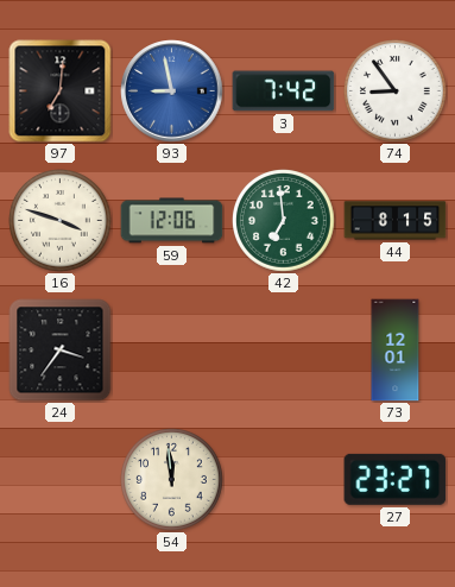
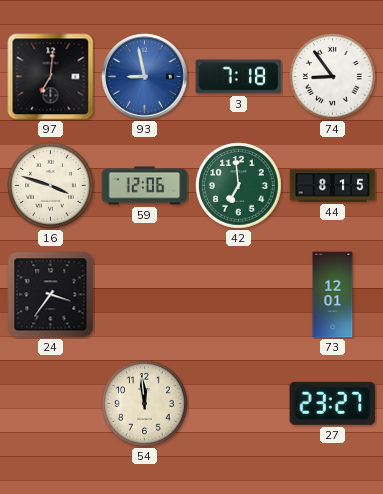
3: 7:42 -> 7:18
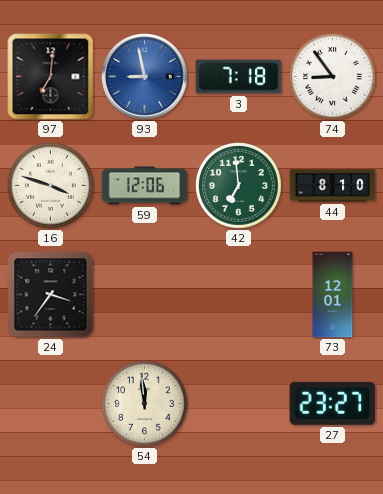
44: 8:15 -> 8:10
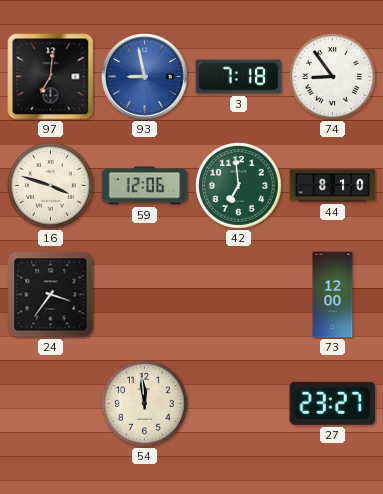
73: 12:01 -> 12:00
